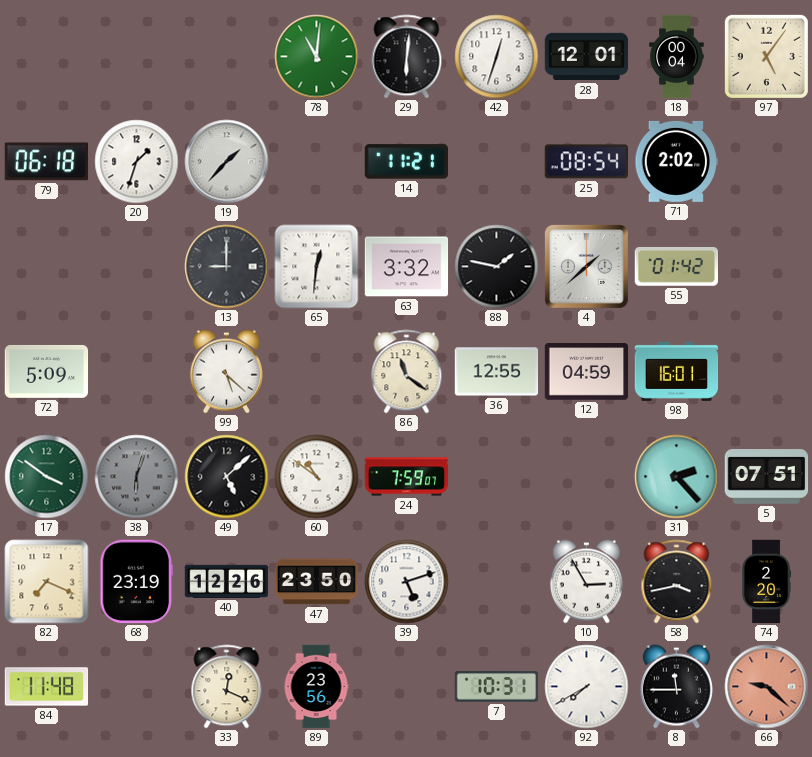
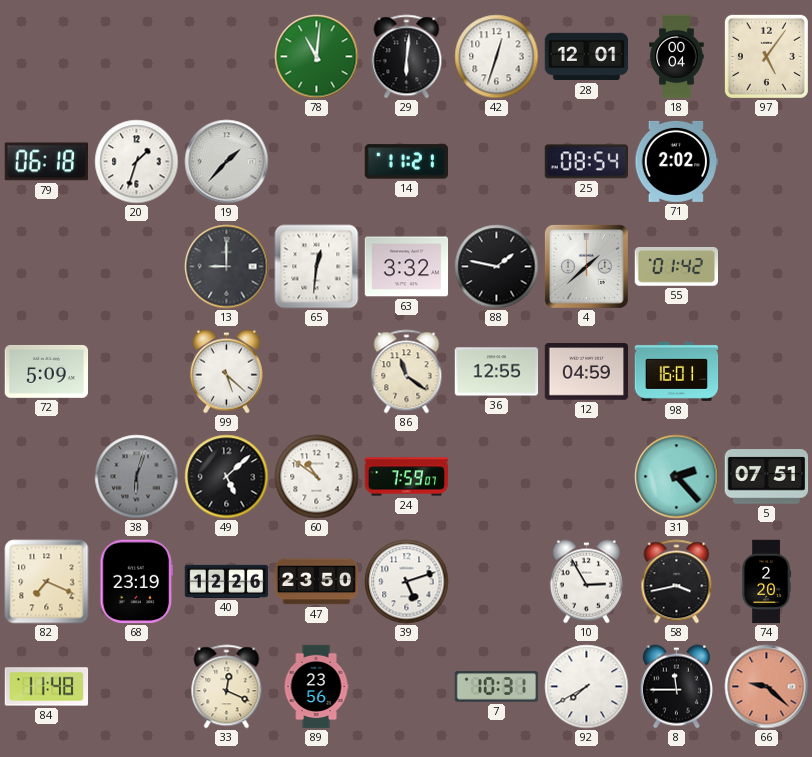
17: 3:51 -> none
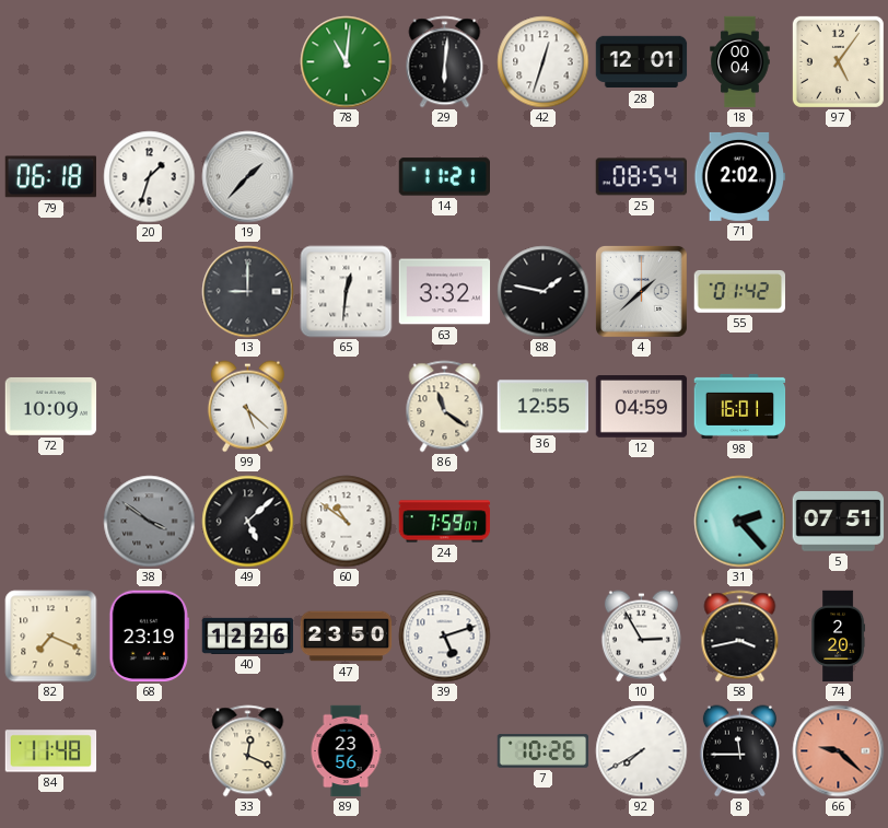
72: 5:09 -> 10:09
38: 6:03 -> 3:51
7: 10:31 -> 10:26
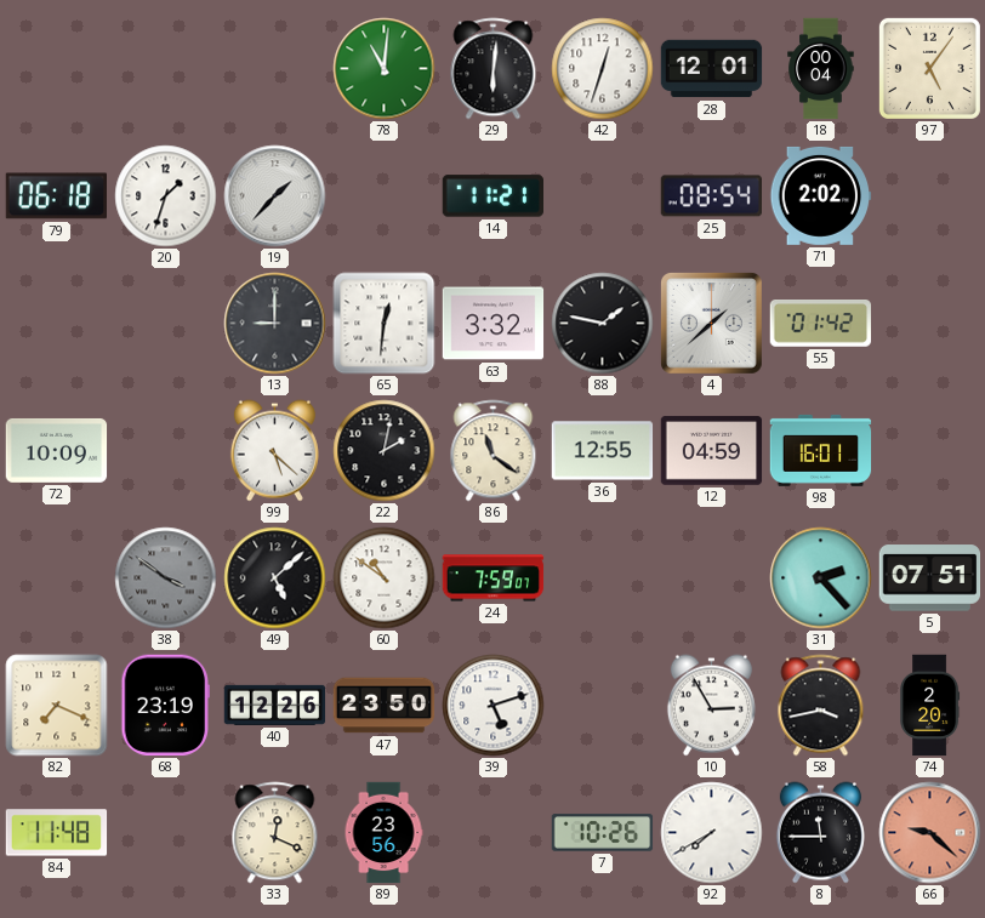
22: none -> 2:02
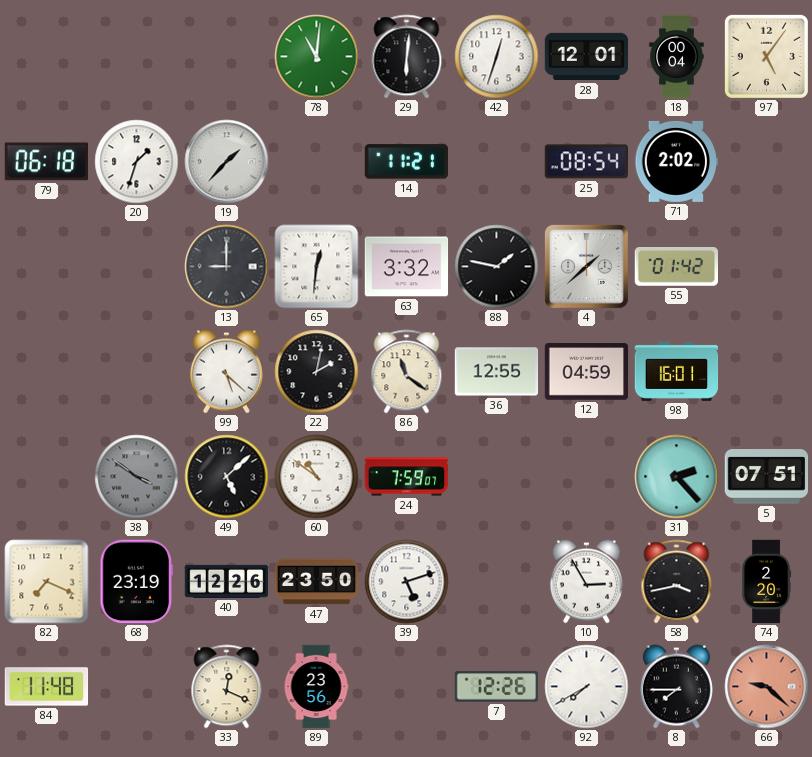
72: 10:09 -> none
7: 10:26 -> 12:26
8: 11:45 -> 7:45
